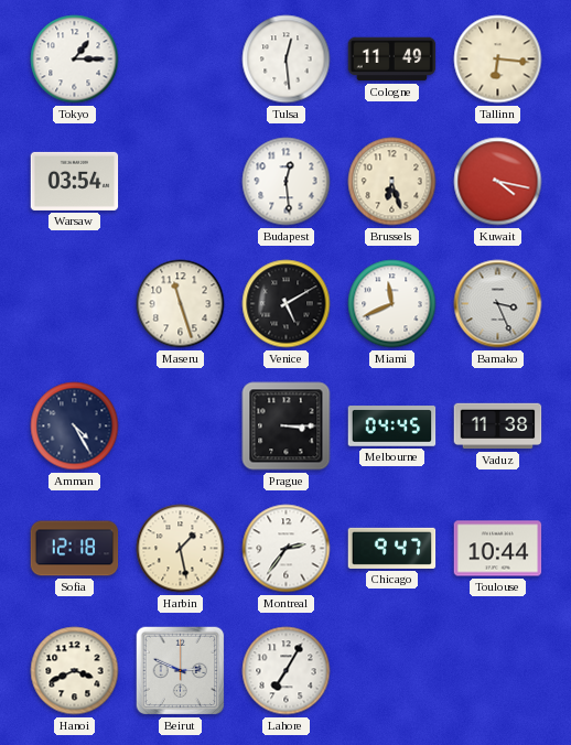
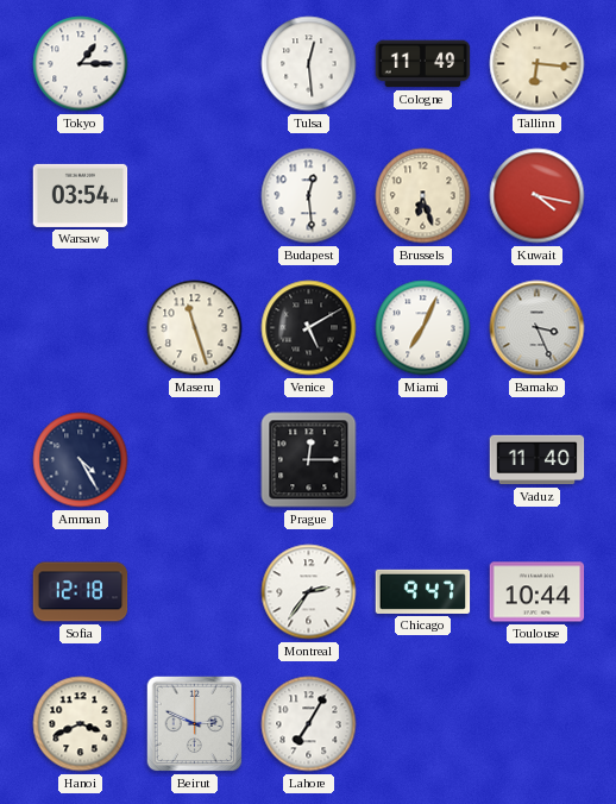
Miami: 11:41 -> 7:04
Prague: 3:15 -> 12:15
Melbourne: 04:45 -> none
Vaduz: 11:38 -> 11:40
Harbin: 1:28 -> none
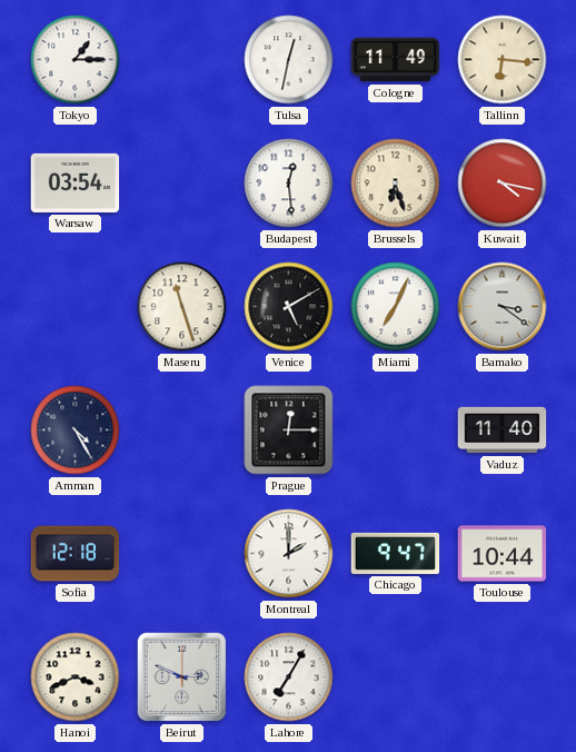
Tulsa: 12:29 -> 12:32
Bamako: 3:26 -> 3:21
Montreal: 2:36 -> 2:00
